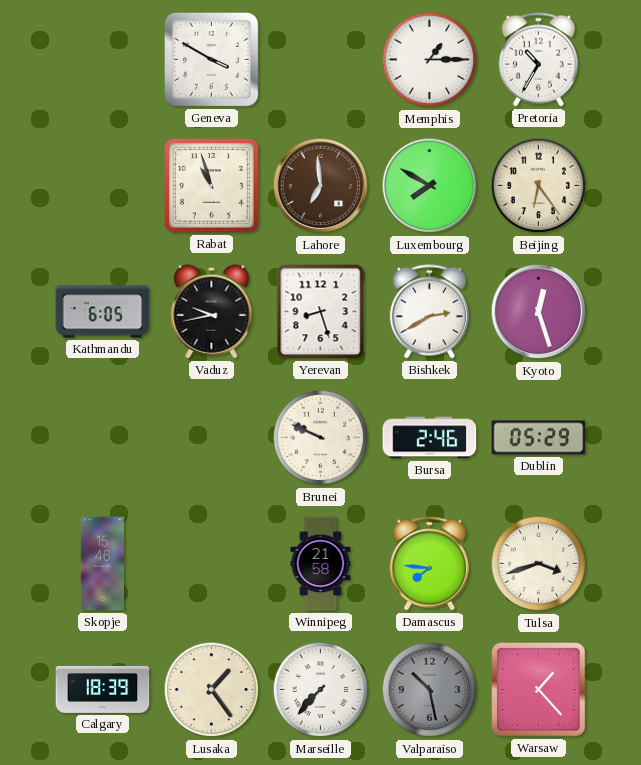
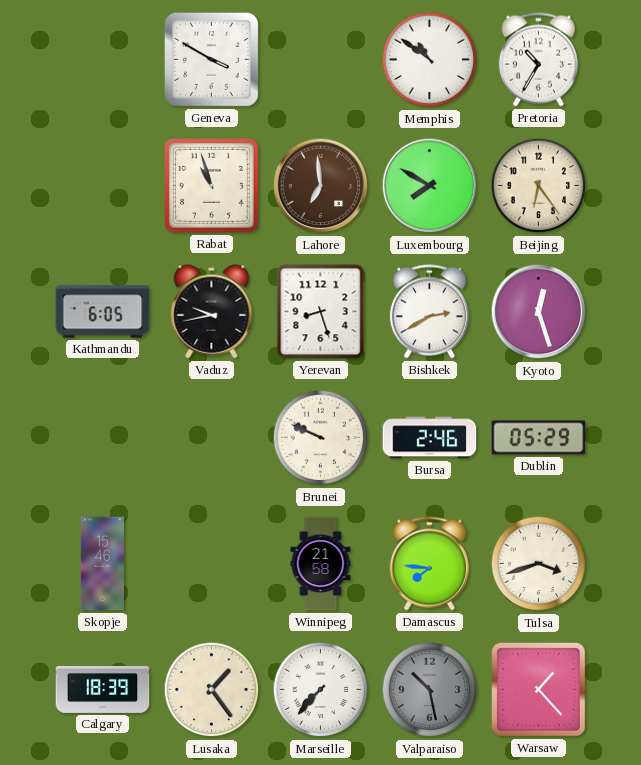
Memphis: 1:15 -> 10:51
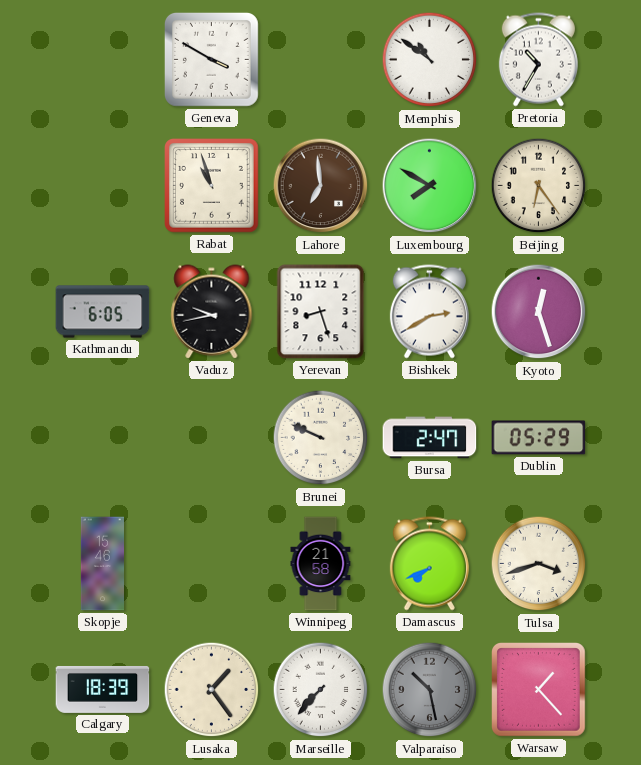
Bursa: 2:46 -> 2:47
Damascus: 7:46 -> 7:41
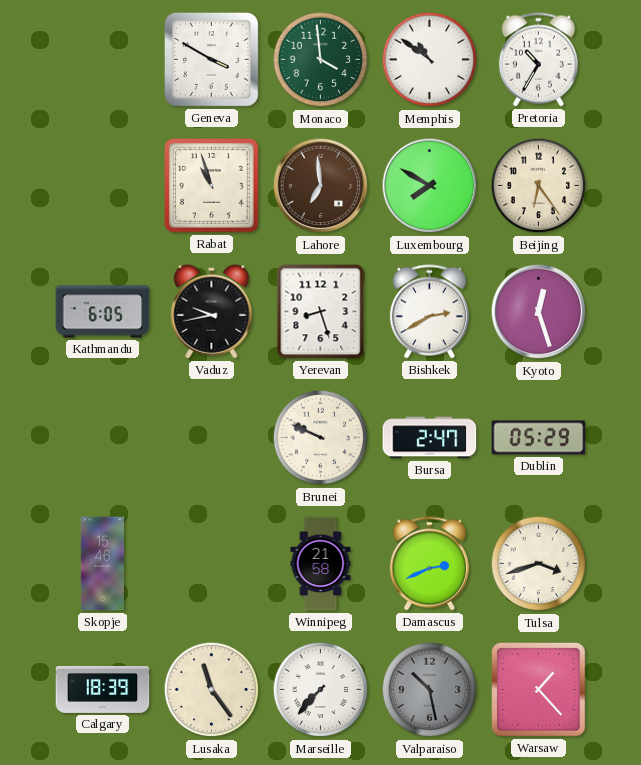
Monaco: none -> 3:59
Damascus: 7:41 -> 2:41
Lusaka: 1:24 -> 11:24
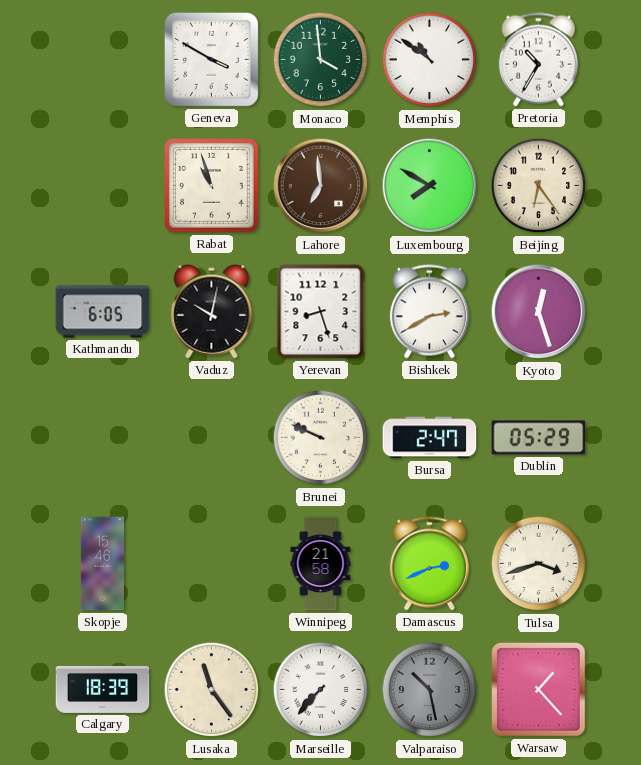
Vaduz: 9:43 -> 10:02
